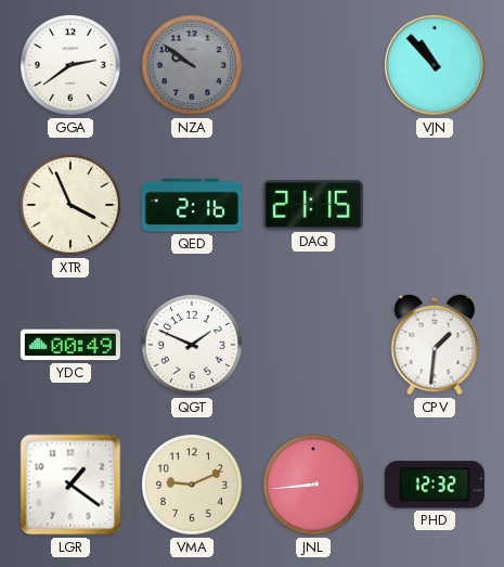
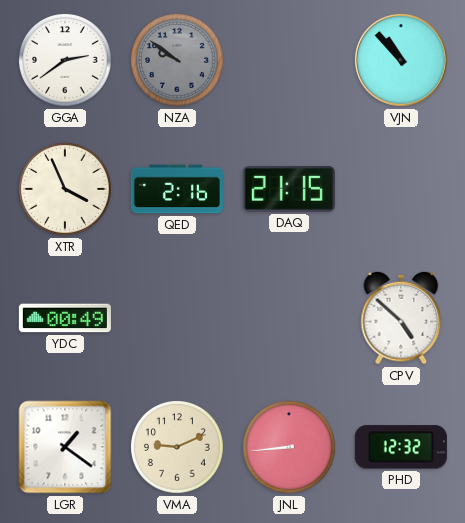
QGT: 1:49 -> none
CPV: 1:31 -> 4:52
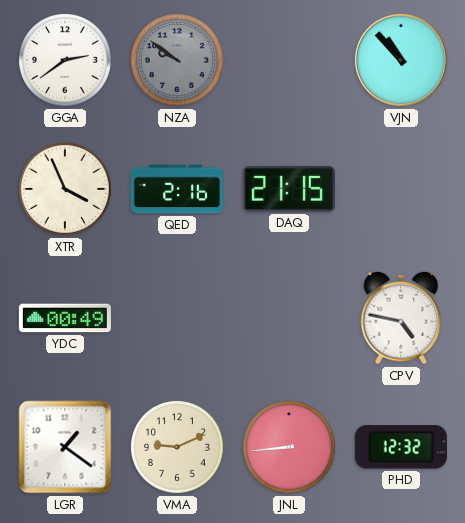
CPV: 4:52 -> 4:47
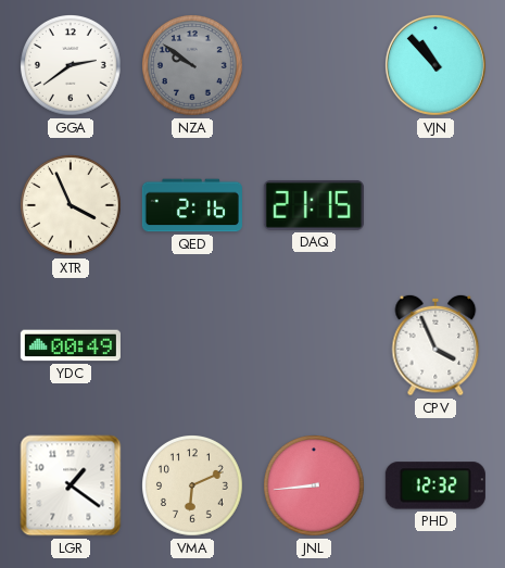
CPV: 4:47 -> 3:56
VMA: 9:11 -> 6:11
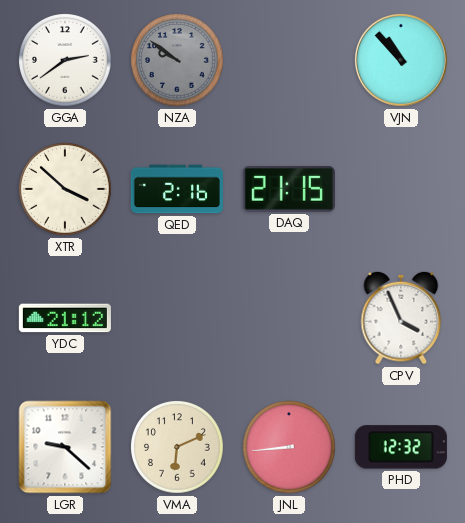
XTR: 3:56 -> 3:52
YDC: 00:49 -> 21:12
LGR: 1:21 -> 9:22
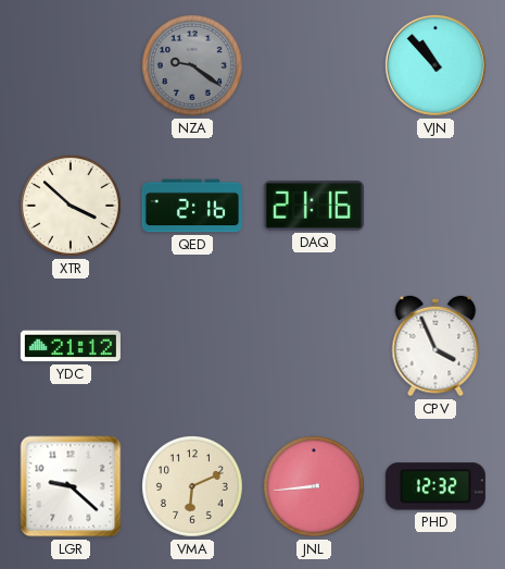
GGA: 2:39 -> none
NZA: 9:51 -> 9:21
DAQ: 21:15 -> 21:16
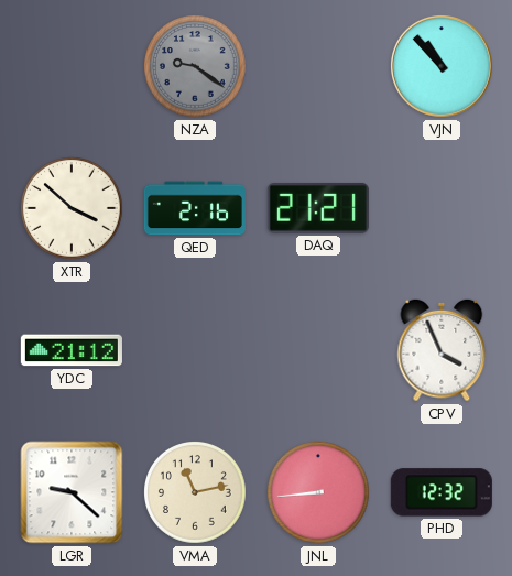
DAQ: 21:16 -> 21:21
VMA: 6:11 -> 11:13
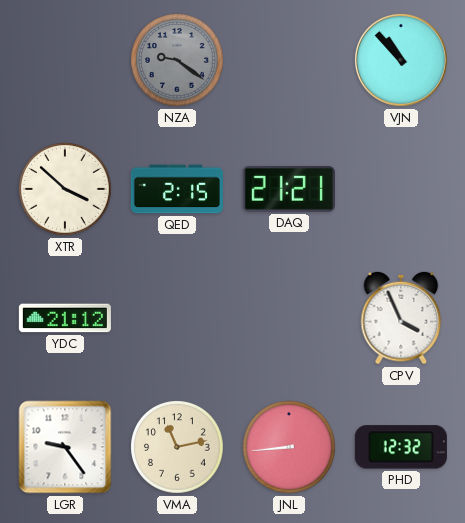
QED: 2:16 -> 2:15
LGR: 9:22 -> 9:24
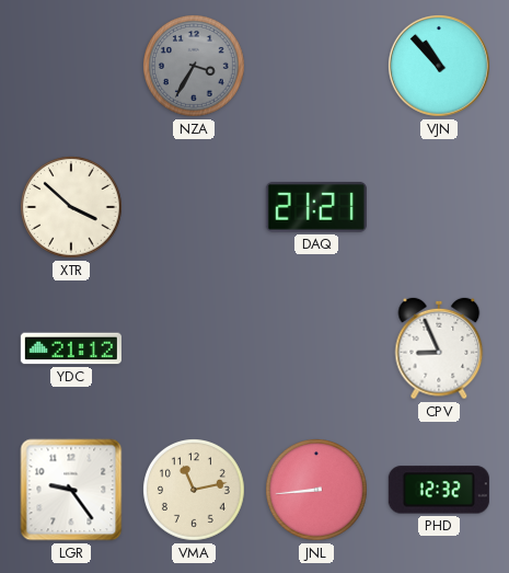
NZA: 9:21 -> 3:35
QED: 2:15 -> none
CPV: 3:56 -> 8:56
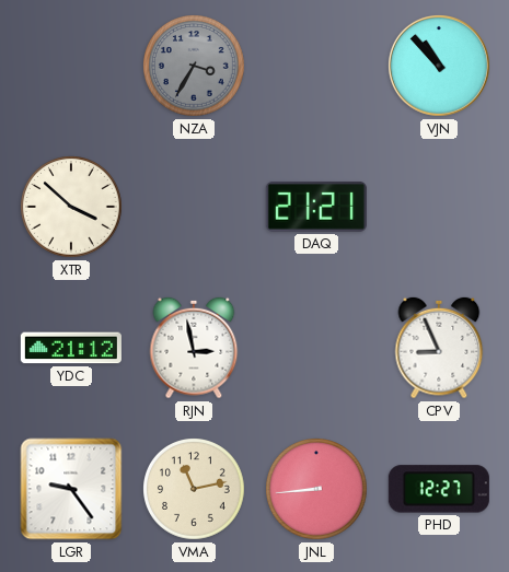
RJN: none -> 2:58
PHD: 12:32 -> 12:27
